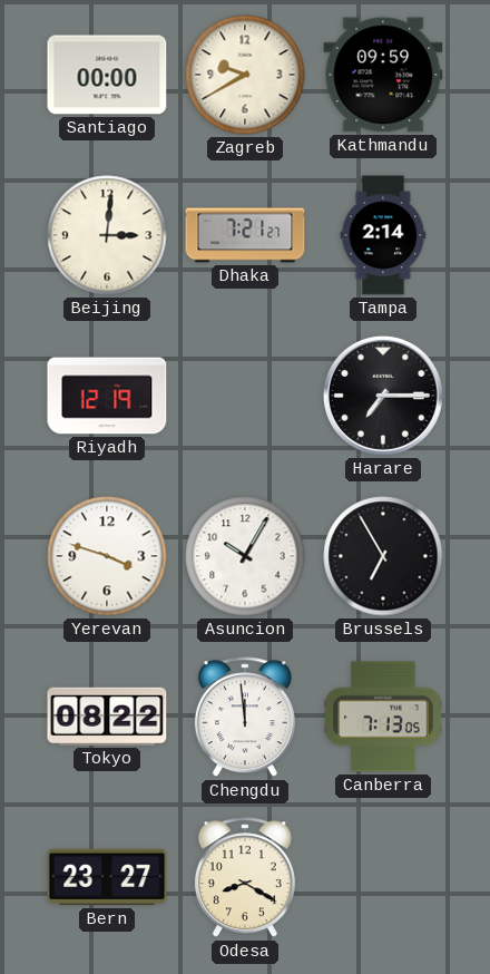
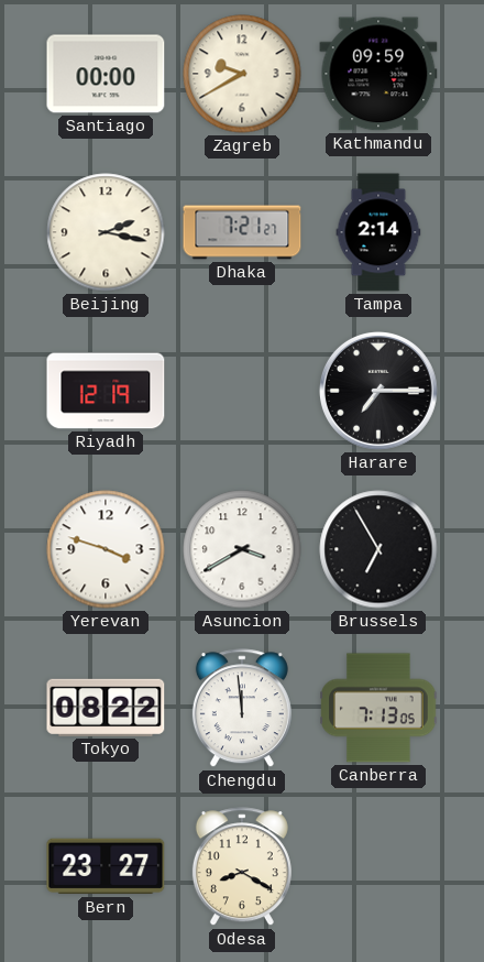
Beijing: 3:01 -> 2:17
Asuncion: 10:05 -> 3:40
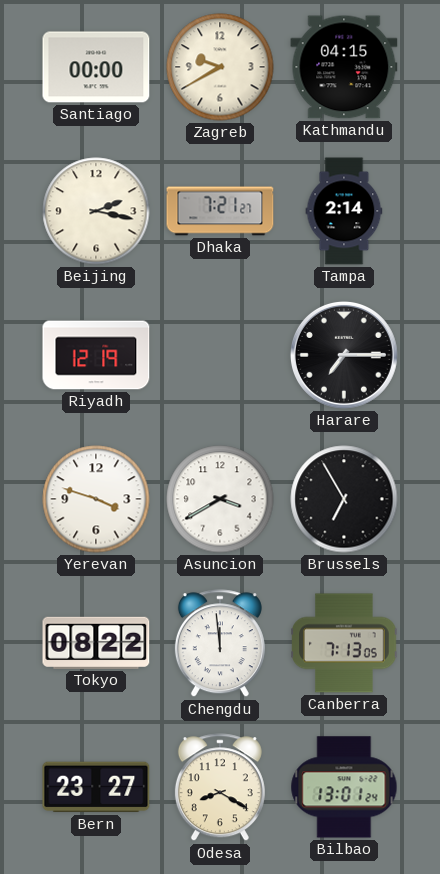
Kathmandu: 09:59 -> 04:15
Bilbao: none -> 13:01
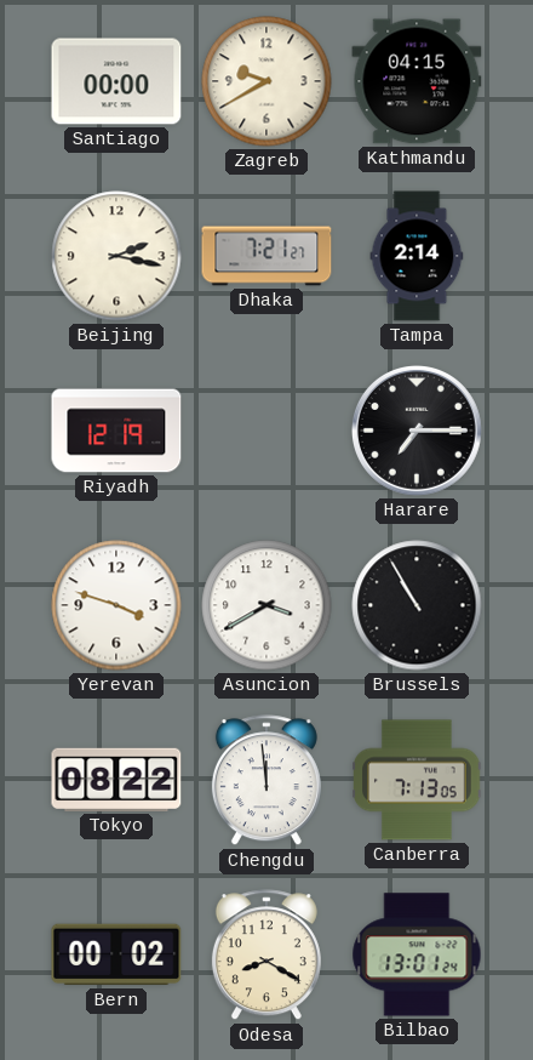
Brussels: 6:55 -> 10:55
Bern: 23:27 -> 00:02
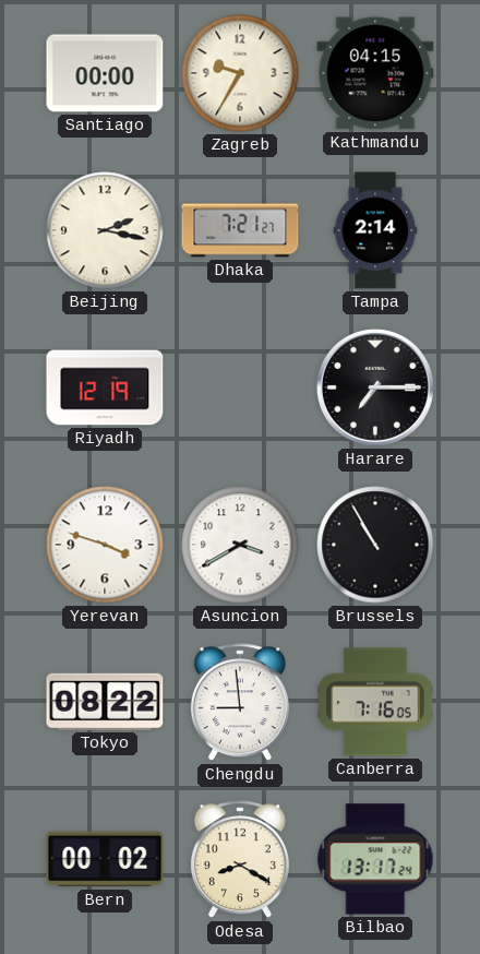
Zagreb: 9:40 -> 9:35
Chengdu: 11:59 -> 8:59
Canberra: 7:13 -> 7:16
Bilbao: 13:01 -> 13:17
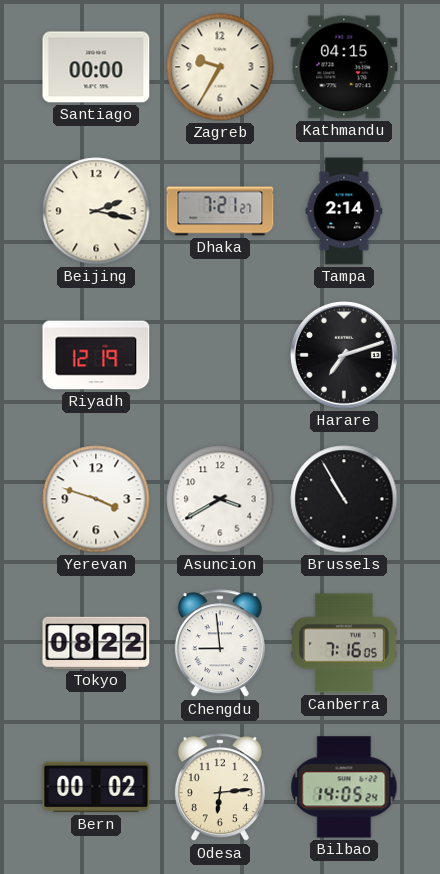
Harare: 7:15 -> 7:12
Odesa: 8:20 -> 6:14
Bilbao: 13:17 -> 14:05
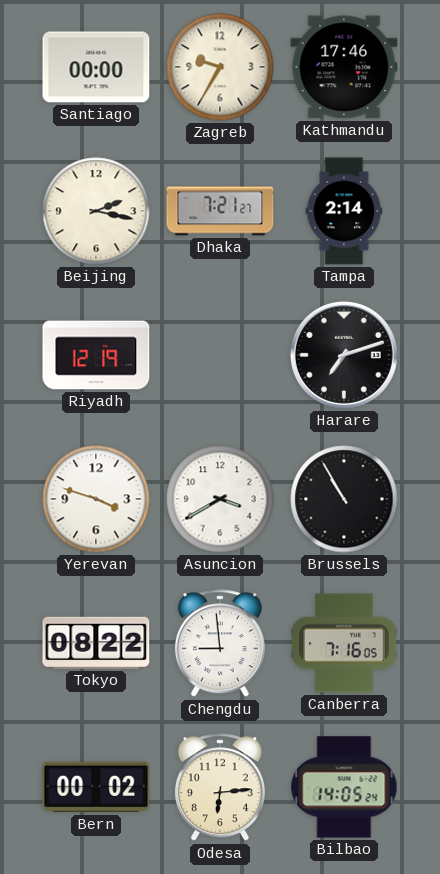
Kathmandu: 04:15 -> 17:46
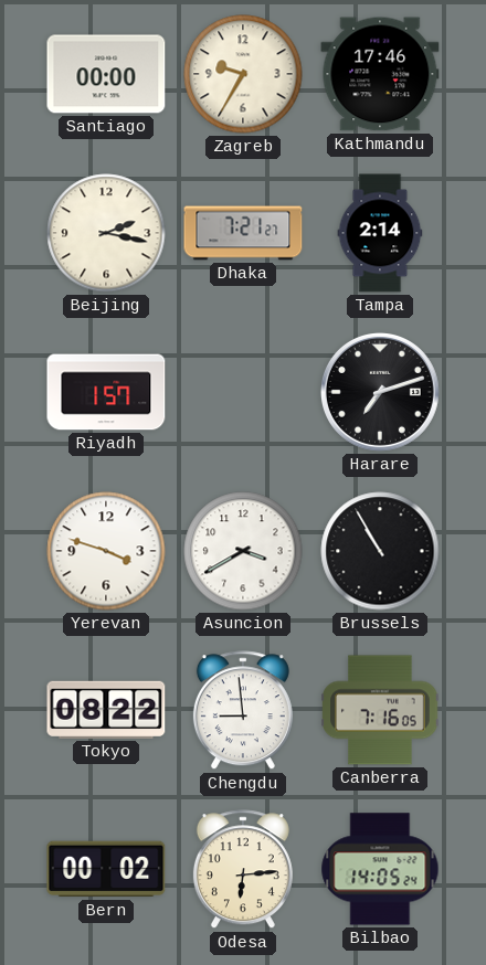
Riyadh: 12:19 -> 1:57
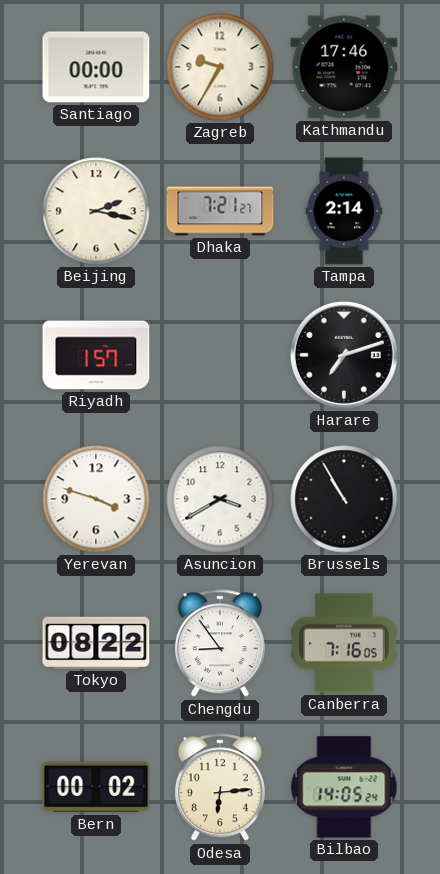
Chengdu: 8:59 -> 8:54
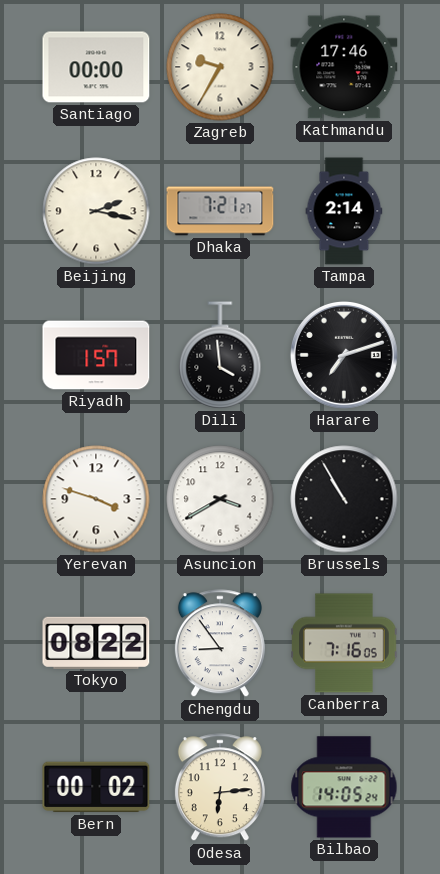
Dili: none -> 3:59
